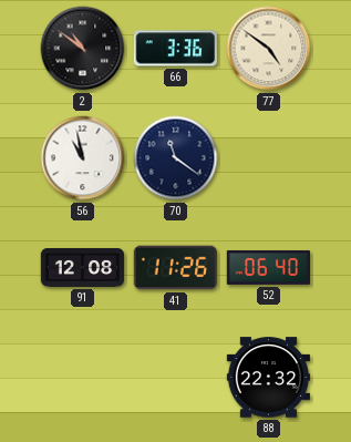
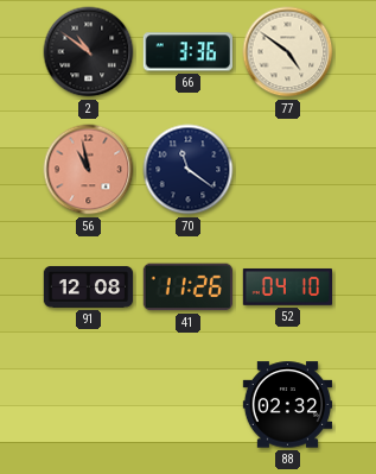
56 dial: white -> salmon
52: 06:40 -> 04:10
88: 22:32 -> 02:32
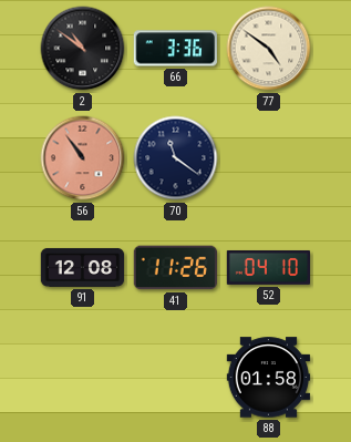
56: 10:58 -> 10:54
88: 02:32 -> 01:58
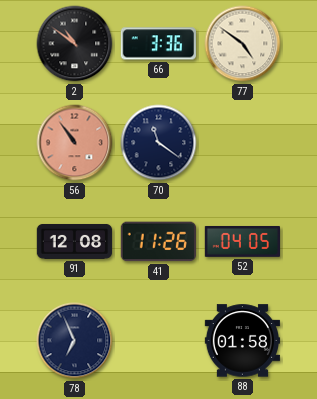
52: 04:10 -> 04:05
78: none -> 6:56
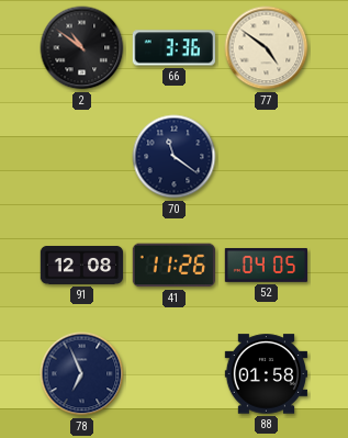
56: 10:54 -> none
